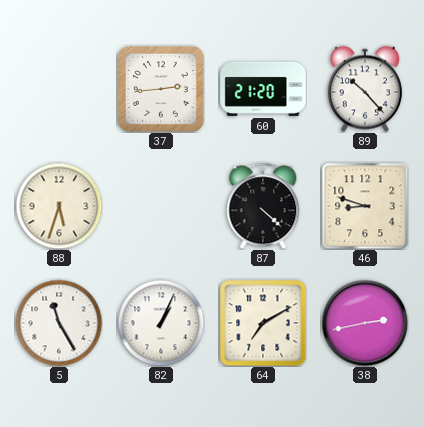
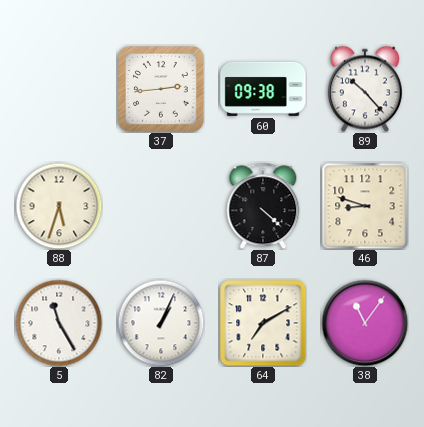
60: 21:20 -> 09:38
38: 2:43 -> 11:06
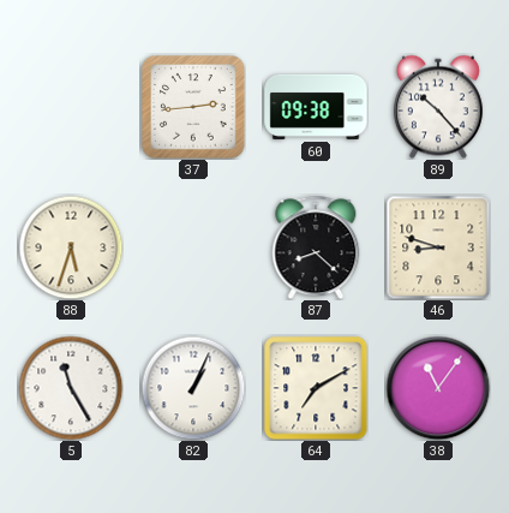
87: 4:22 -> 8:22
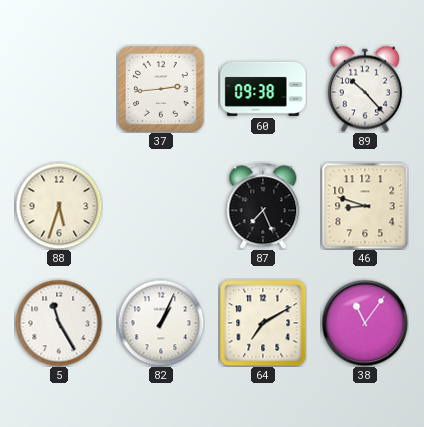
87: 8:22 -> 7:26
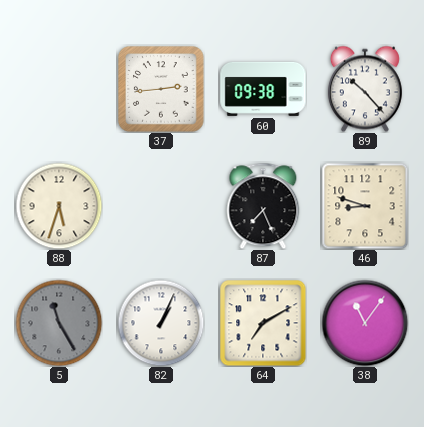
5 dial: white -> grey
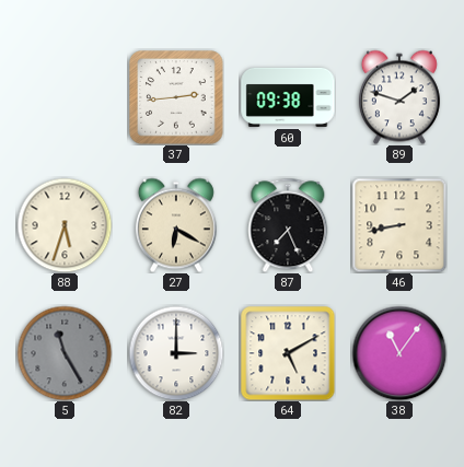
89: 10:23 -> 1:48
27: none -> 6:20
46: 8:48 -> 8:43
82: 1:04 -> 3:00
64: 7:10 -> 5:10
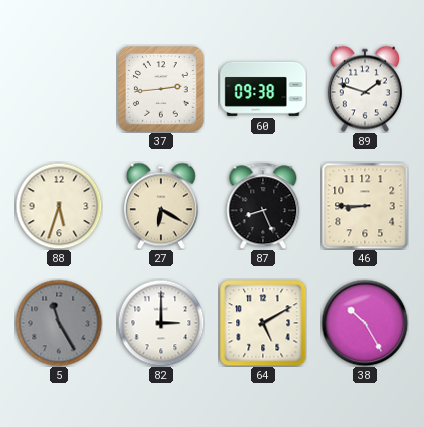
87: 7:26 -> 8:26
46: 8:43 -> 8:45
38: 11:06 -> 10:25
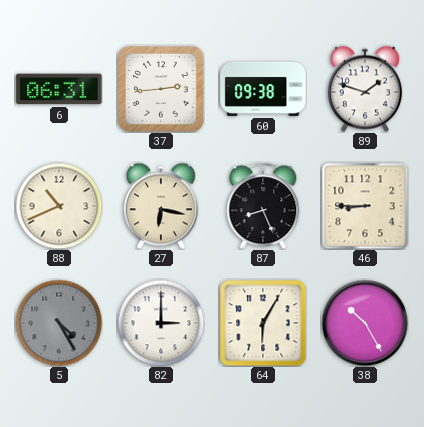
6: none -> 06:31
88: 5:33 -> 10:41
27: 6:20 -> 6:17
5: 11:25 -> 4:25
64: 5:10 -> 6:05
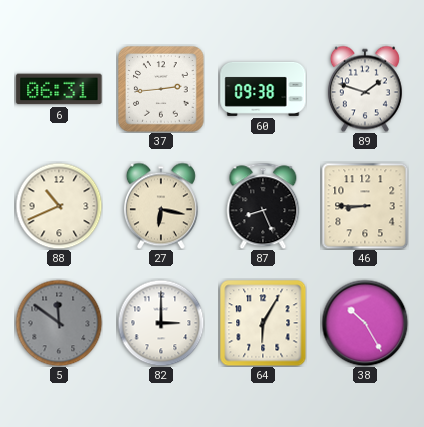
5: 4:25 -> 11:51
